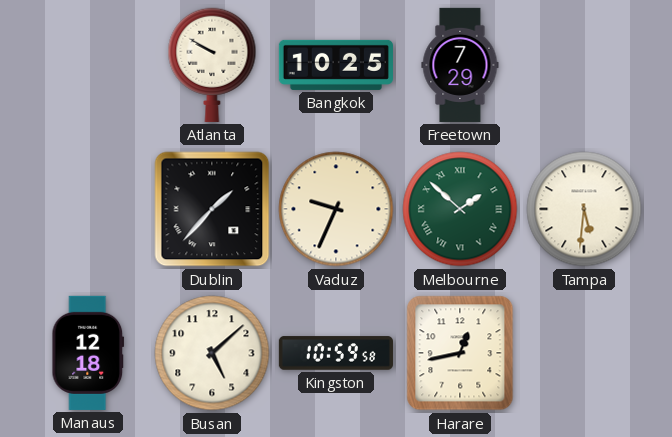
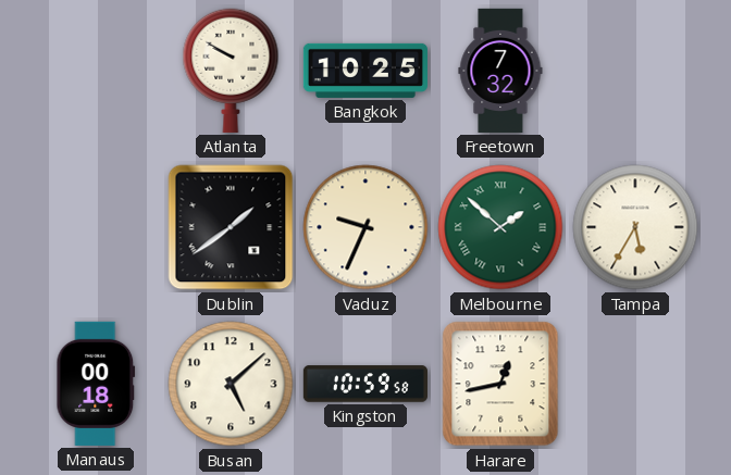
Freetown: 7:29 -> 7:32
Dublin: 1:37 -> 1:39
Tampa: 5:31 -> 5:35
Manaus: 12:18 -> 00:18
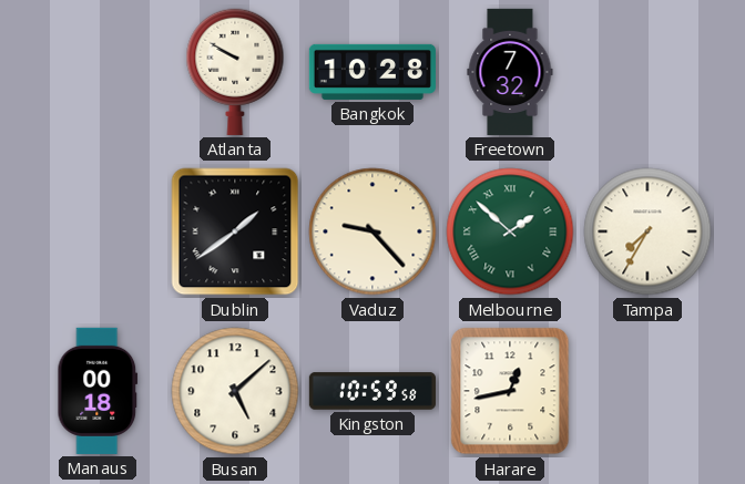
Bangkok: 10:25 -> 10:28
Vaduz: 9:34 -> 9:23
Tampa: 5:35 -> 7:35
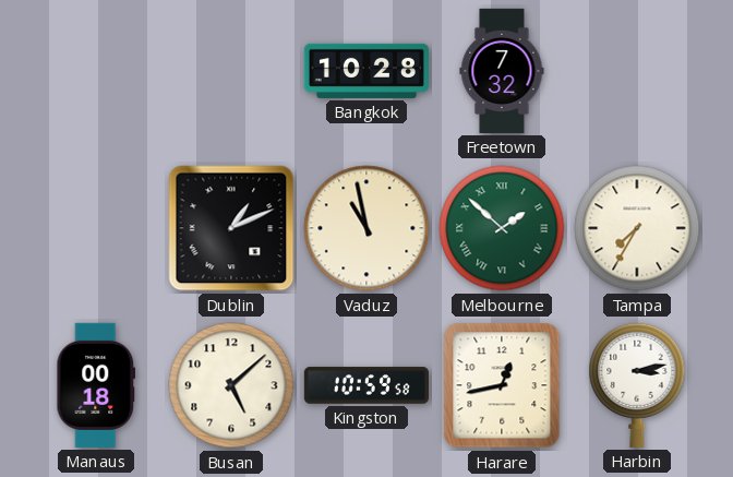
Atlanta: 9:50 -> none
Dublin: 1:39 -> 1:11
Vaduz: 9:23 -> 10:58
Harbin: none -> 3:13
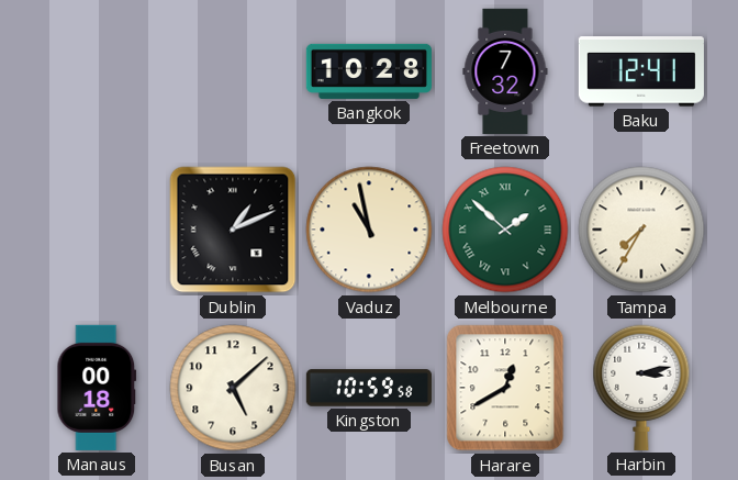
Baku: none -> 12:41
Harare: 12:43 -> 12:40
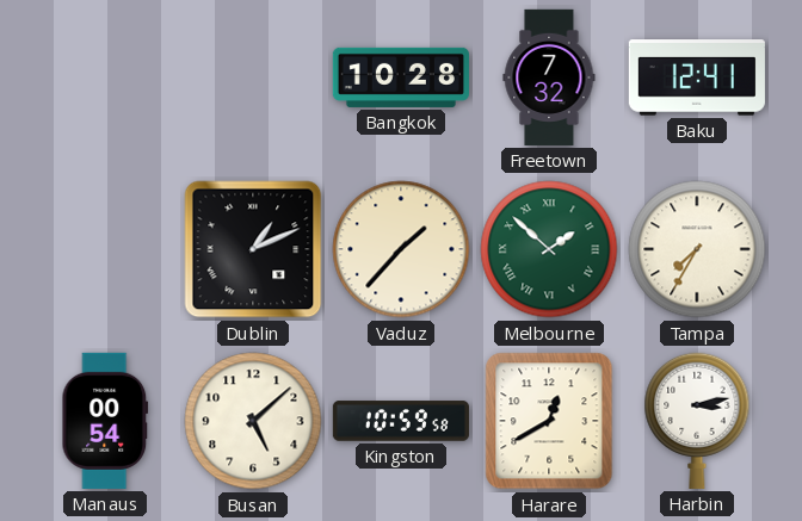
Vaduz: 10:58 -> 1:37
Manaus: 00:18 -> 00:54
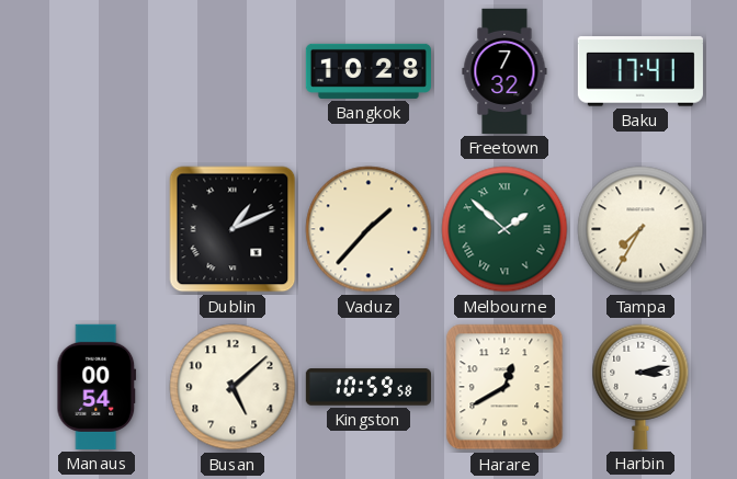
Baku: 12:41 -> 17:41
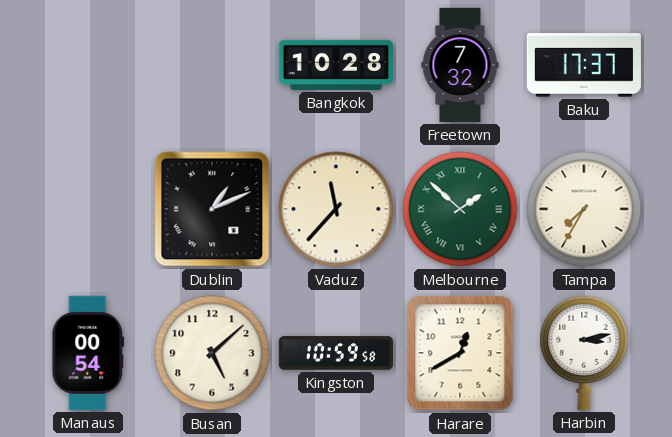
Baku: 17:41 -> 17:37
Vaduz: 1:37 -> 11:37
